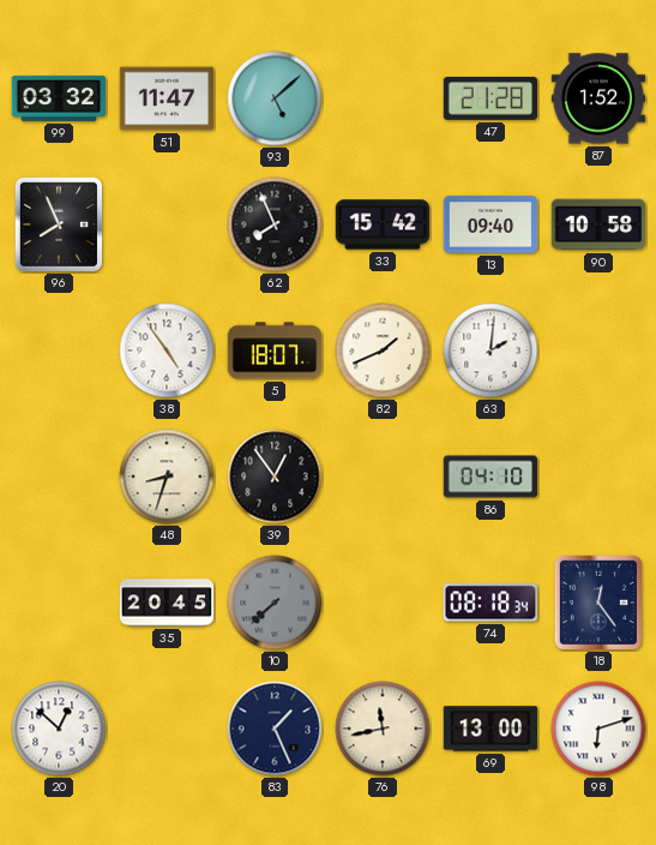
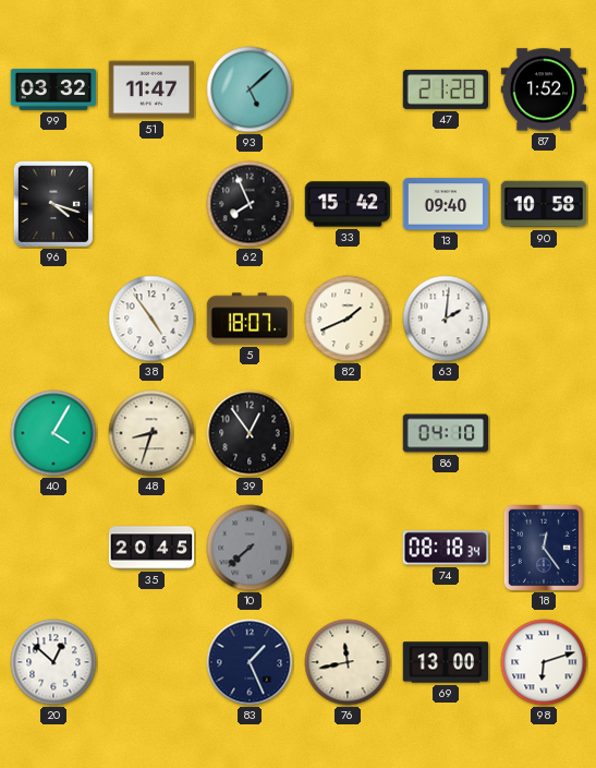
96: 7:56 -> 4:18
40: none -> 4:05
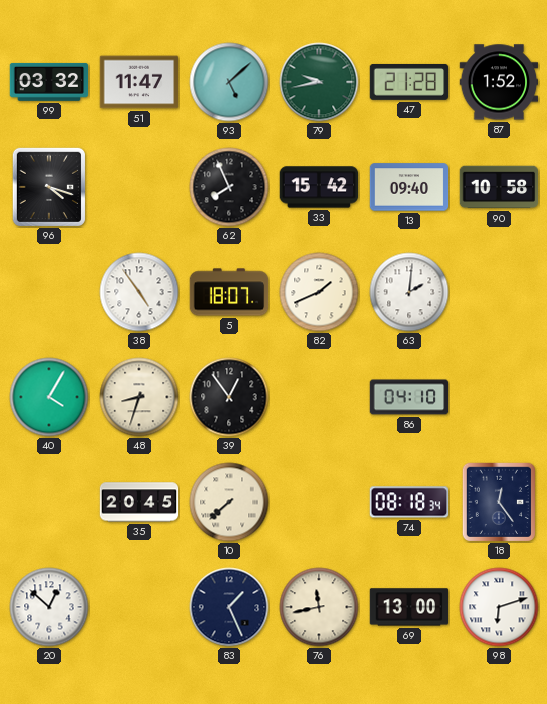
79: none -> 9:43
10 dial: grey -> cream
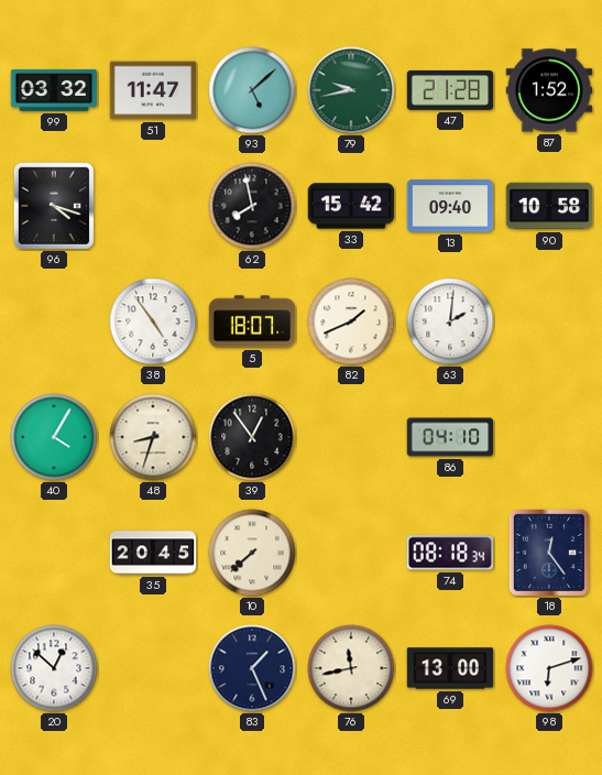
62: 7:56 -> 7:58
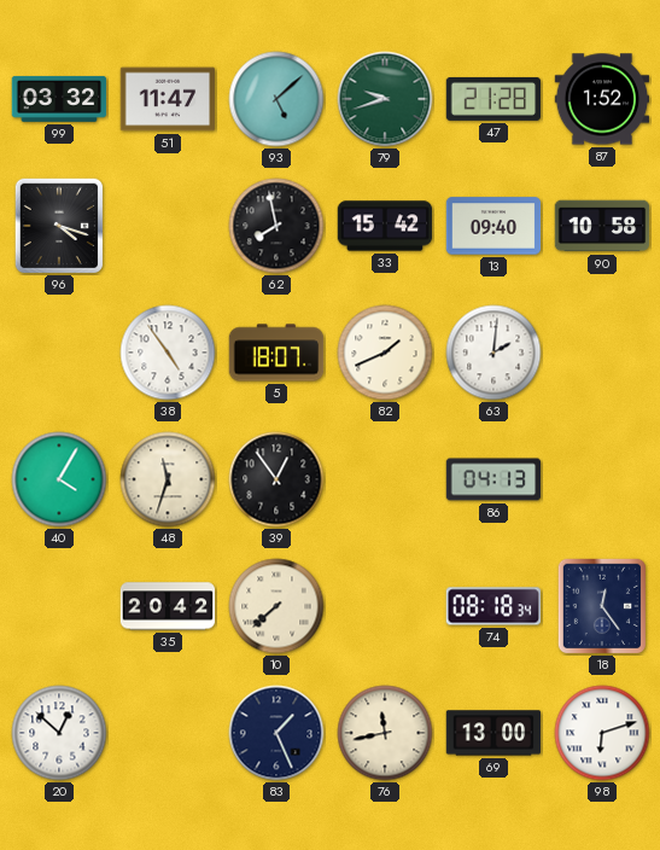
79: 9:43 -> 9:42
48: 8:33 -> 11:33
86: 04:10 -> 04:13
35: 20:45 -> 20:42
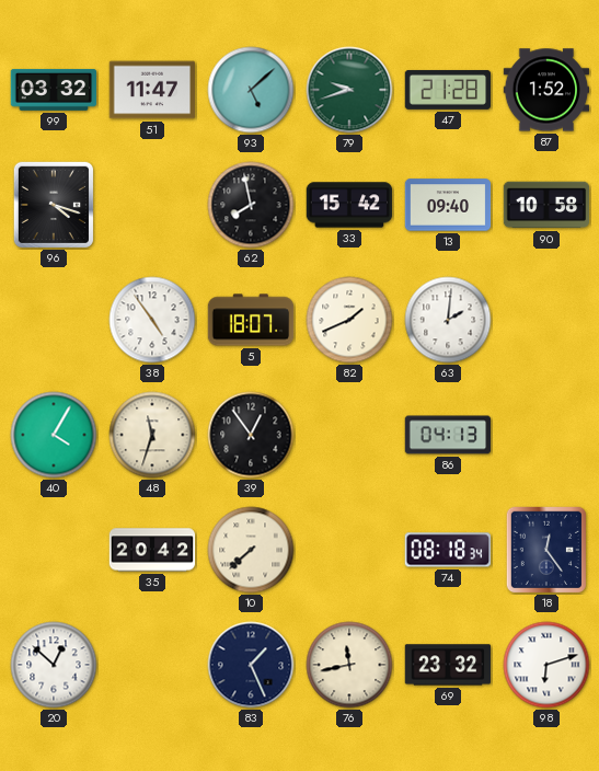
69: 13:00 -> 23:32
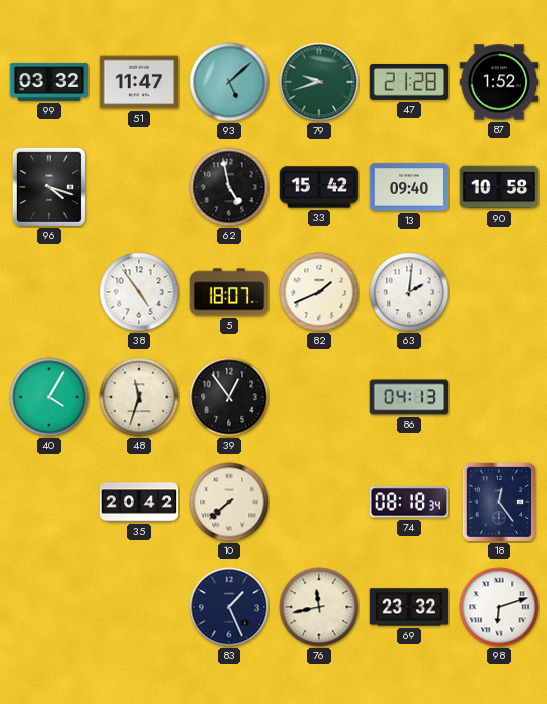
62: 7:58 -> 4:58
20: 12:52 -> none
